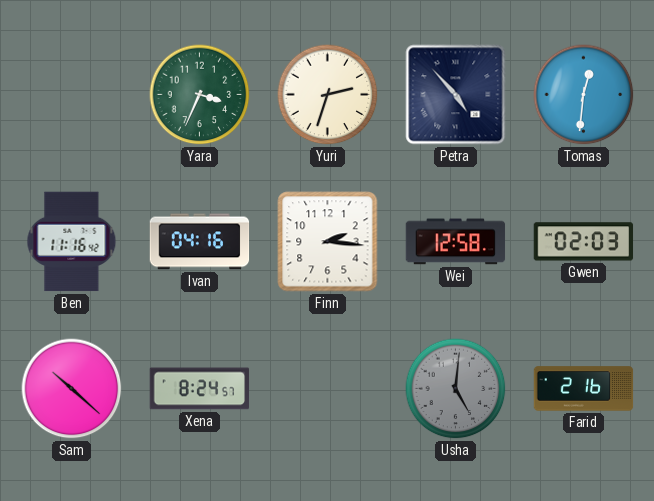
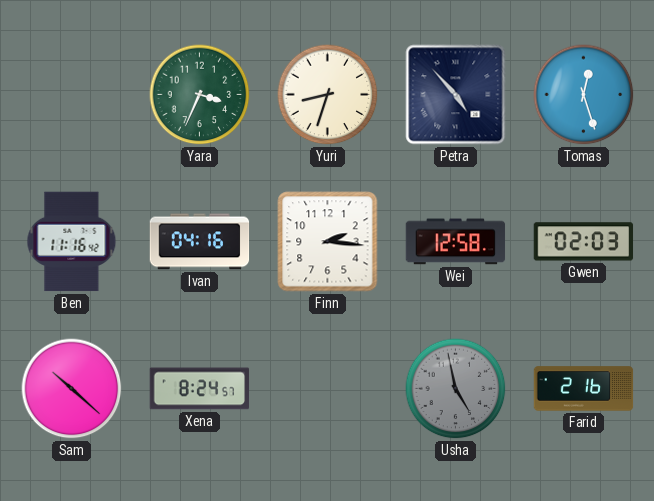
Yuri: 2:33 -> 8:33
Tomas: 12:31 -> 12:27
Usha: 5:01 -> 4:58
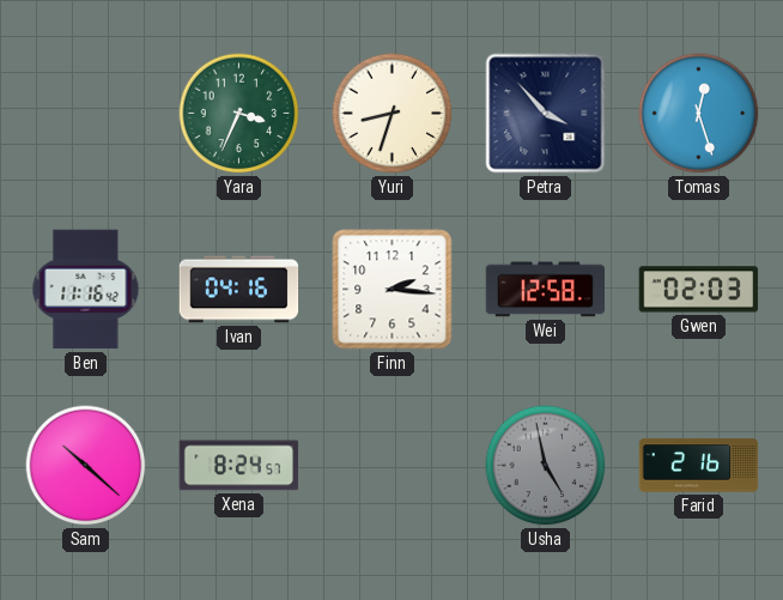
Petra: 4:53 -> 3:53
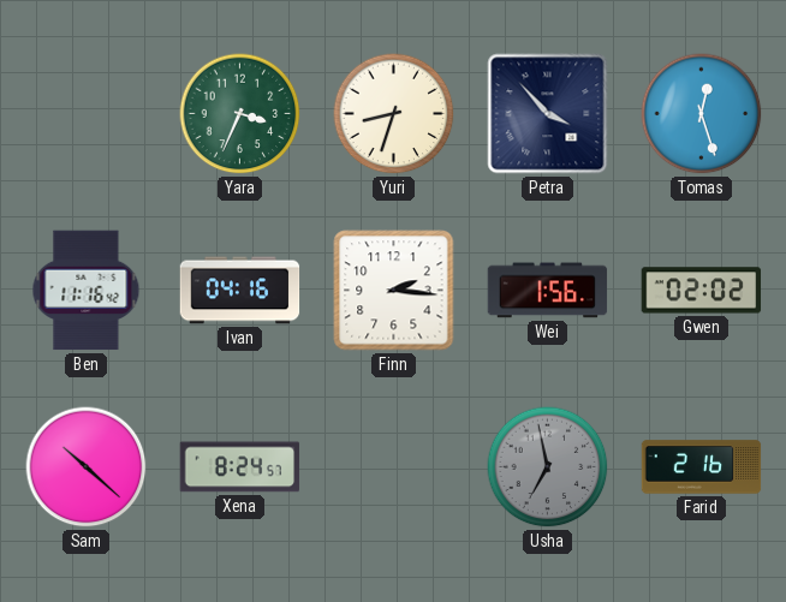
Wei: 12:58 -> 1:56
Gwen: 02:03 -> 02:02
Usha: 4:58 -> 6:58
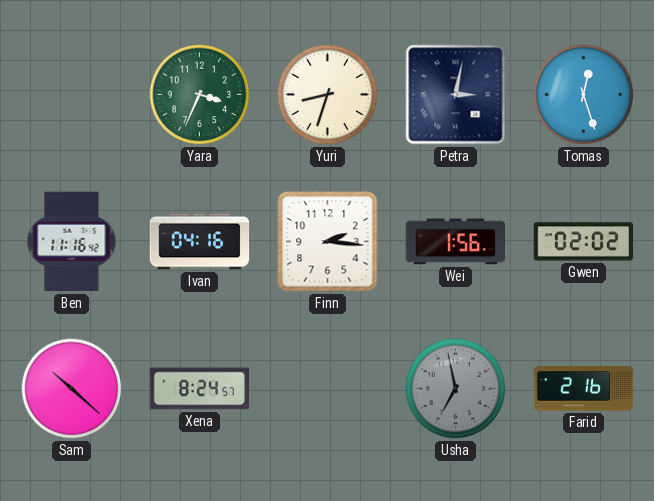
Petra: 3:53 -> 3:02
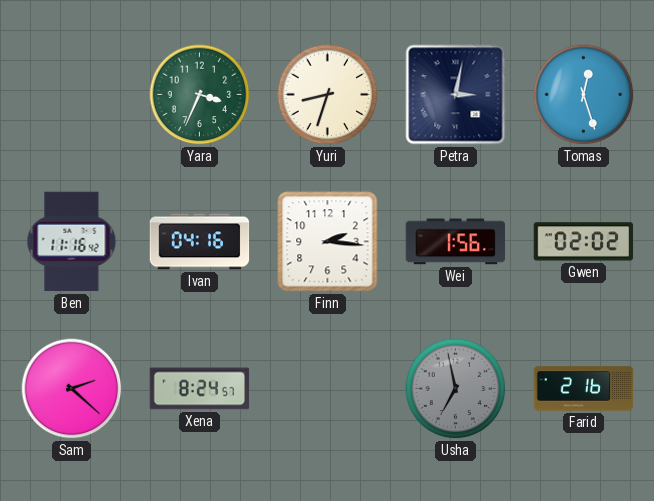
Sam: 10:22 -> 2:22
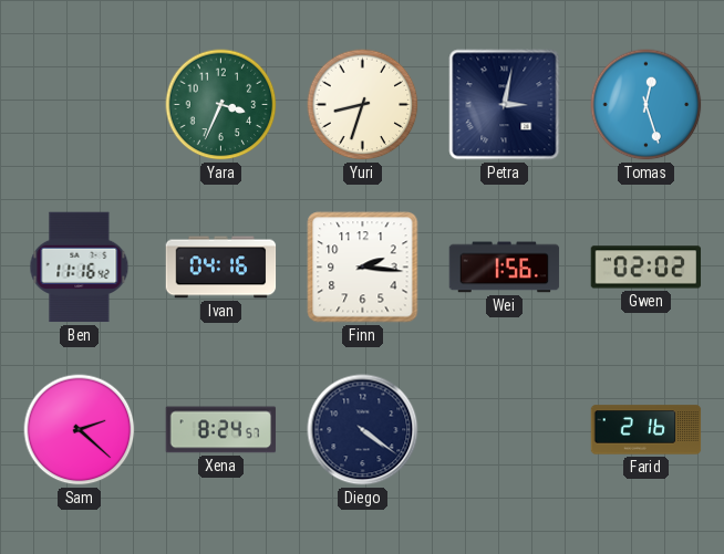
Diego: none -> 4:21
Usha: 6:58 -> none
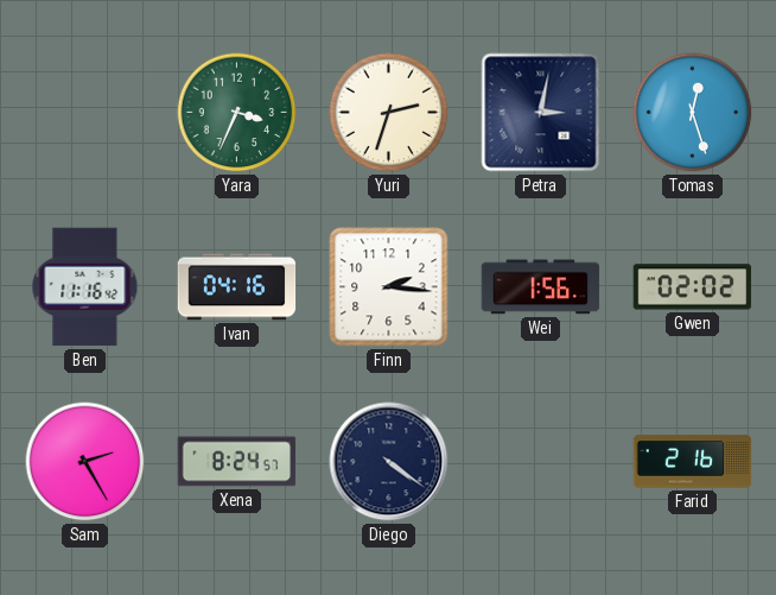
Yuri: 8:33 -> 2:33
Sam: 2:22 -> 2:25
